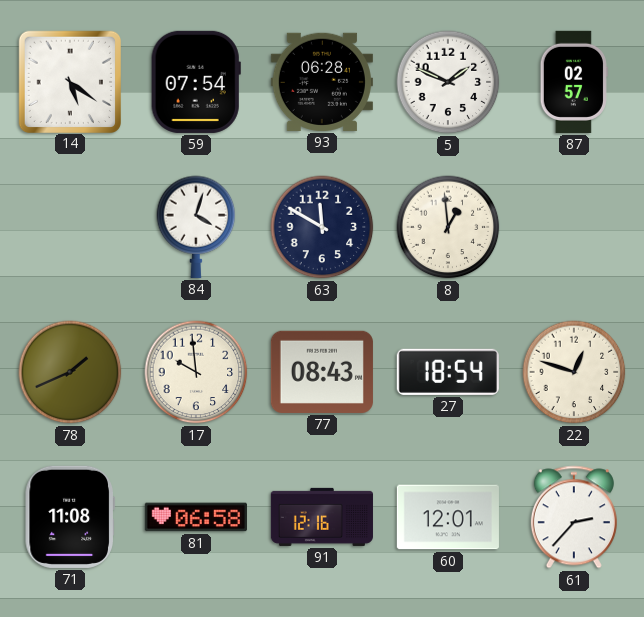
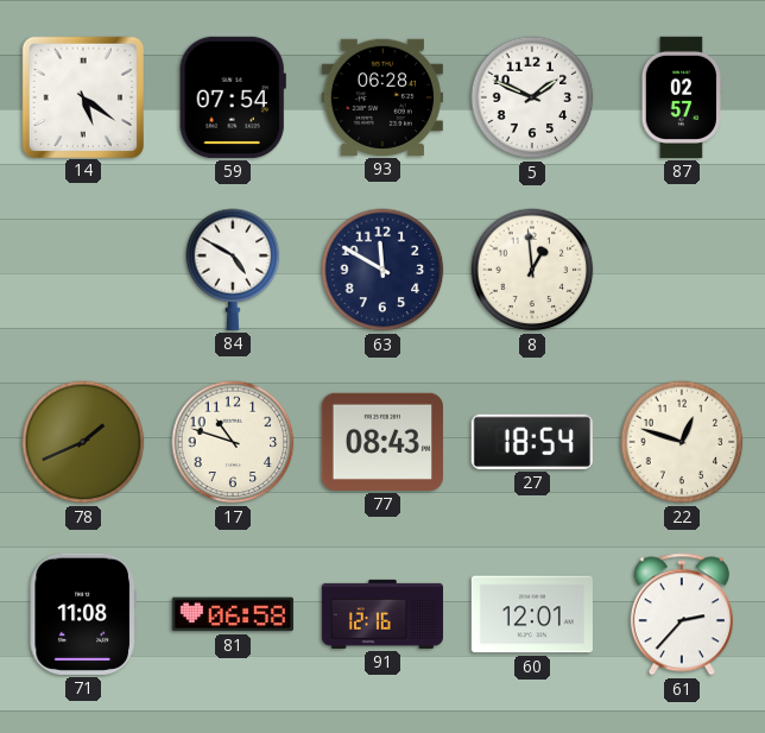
84: 4:03 -> 4:50
17: 9:59 -> 10:48
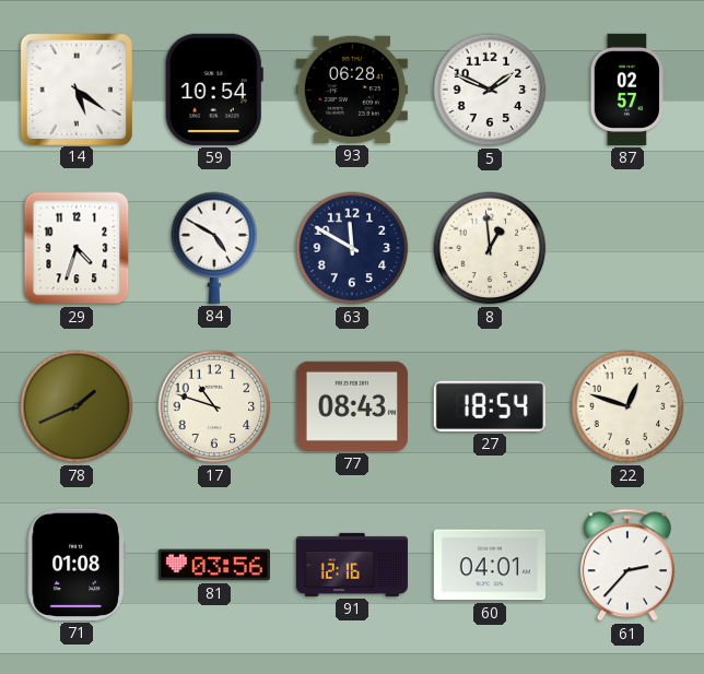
59: 07:54 -> 10:54
29: none -> 4:33
71: 11:08 -> 01:08
81: 06:58 -> 03:56
60: 12:01 -> 04:01
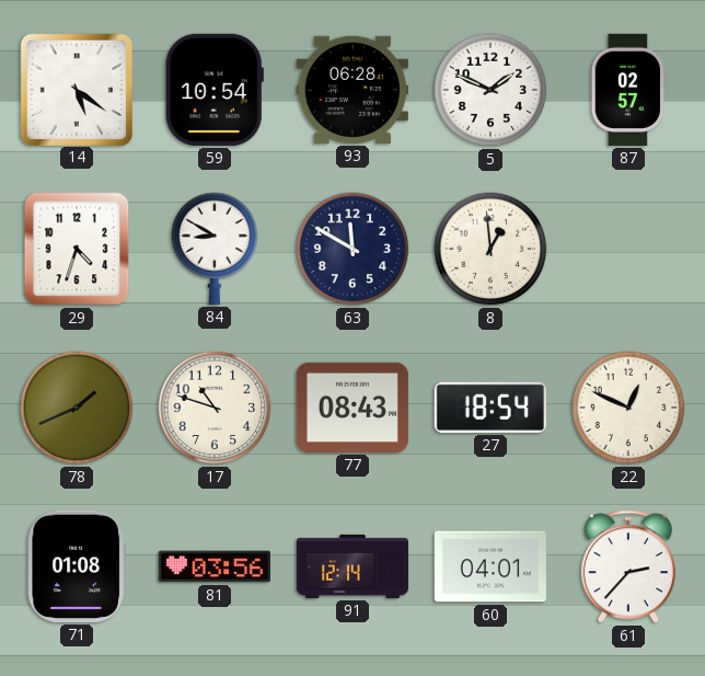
84: 4:50 -> 8:50
22: 12:48 -> 12:49
91: 12:16 -> 12:14
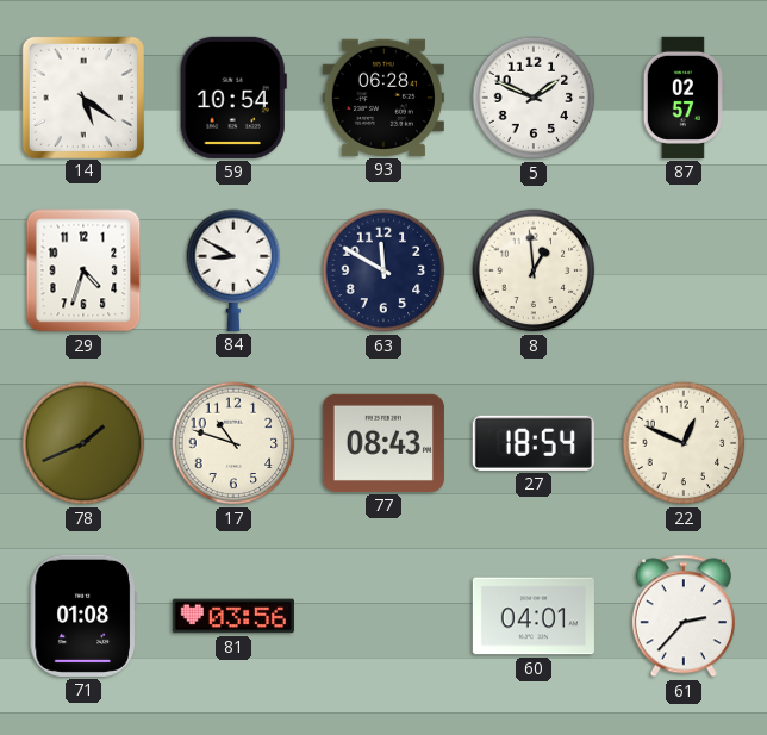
91: 12:14 -> none
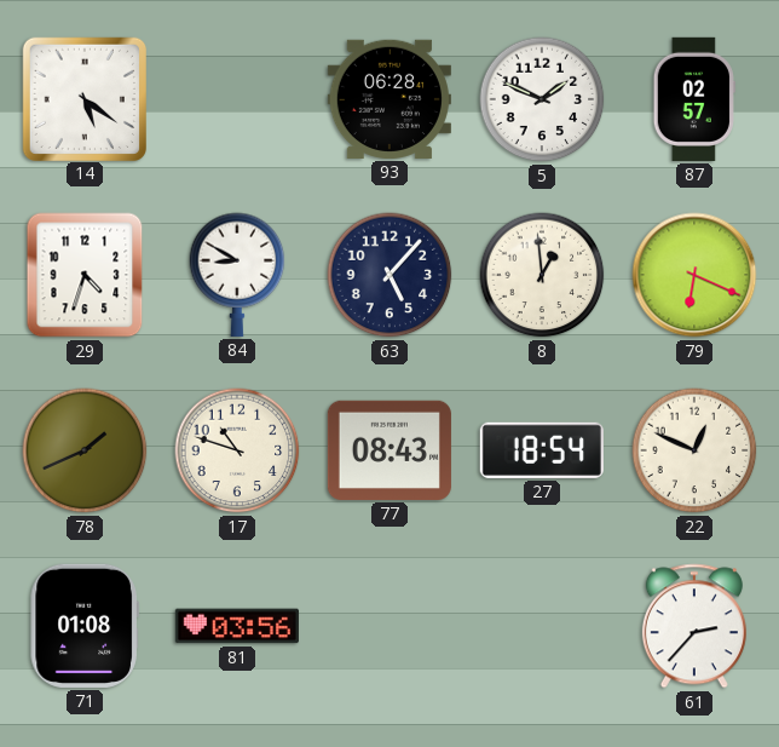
59: 10:54 -> none
63: 11:50 -> 5:07
79: none -> 6:19
60: 04:01 -> none
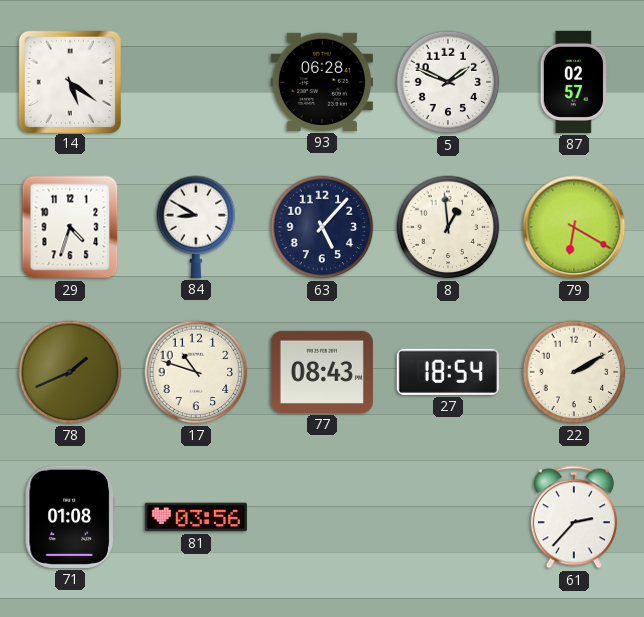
79: 6:19 -> 6:20
22: 12:49 -> 2:10
